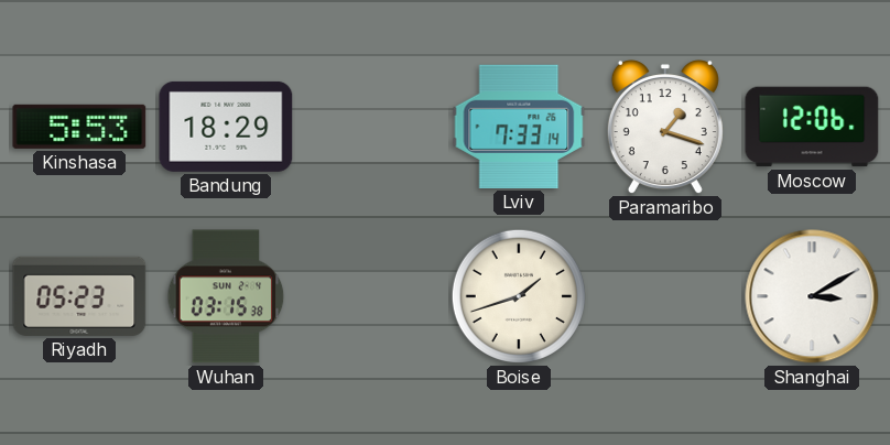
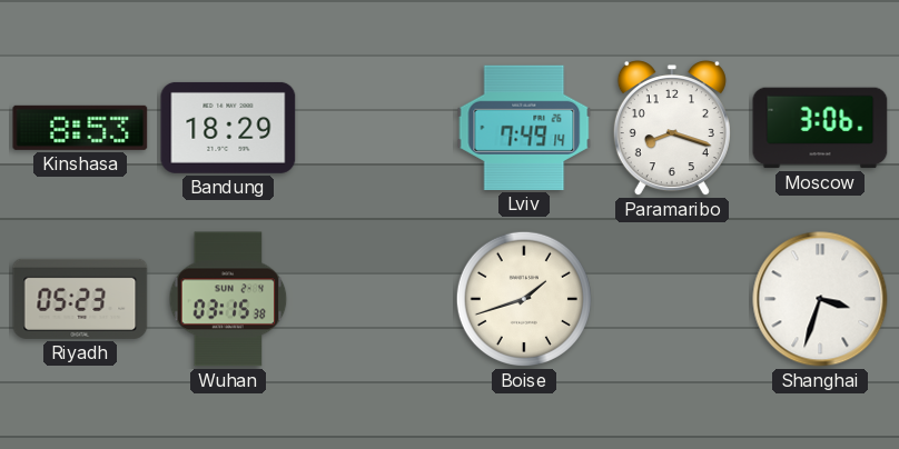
Kinshasa: 5:53 -> 8:53
Lviv: 7:33 -> 7:49
Paramaribo: 1:18 -> 8:18
Moscow: 12:06 -> 3:06
Shanghai: 3:10 -> 3:33
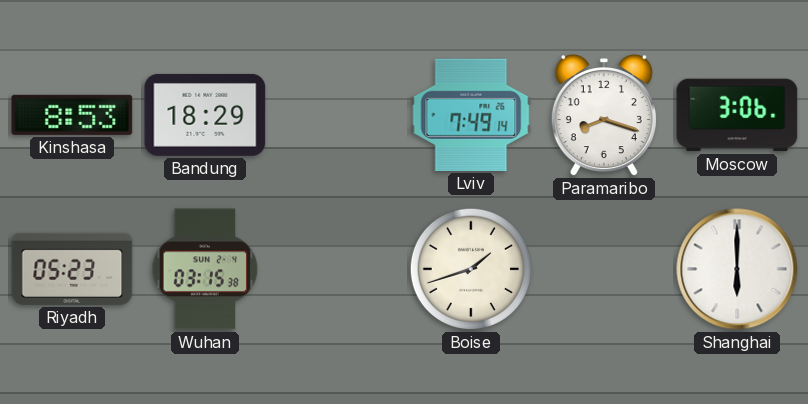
Shanghai: 3:33 -> 6:00
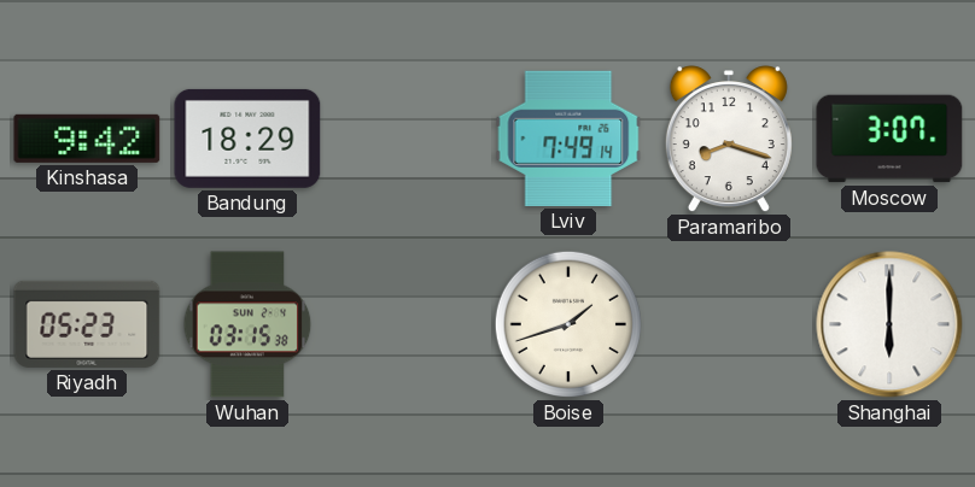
Kinshasa: 8:53 -> 9:42
Moscow: 3:06 -> 3:07
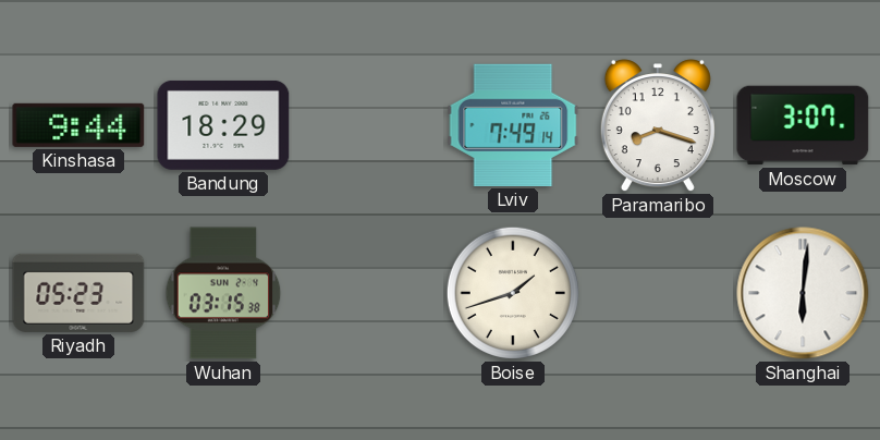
Kinshasa: 9:42 -> 9:44
Shanghai: 6:00 -> 6:01
